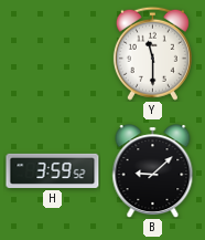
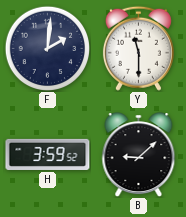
F: none -> 2:01
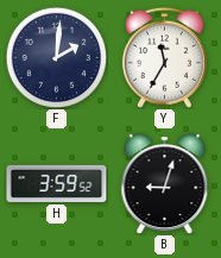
Y: 11:30 -> 11:35
B: 9:08 -> 9:03
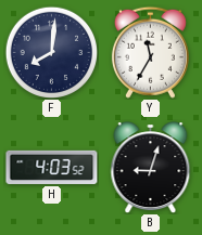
F: 2:01 -> 8:01
H: 3:59 -> 4:03
